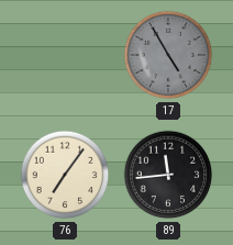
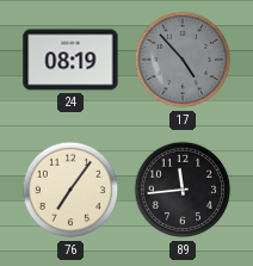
24: none -> 08:19
17: 4:55 -> 4:53
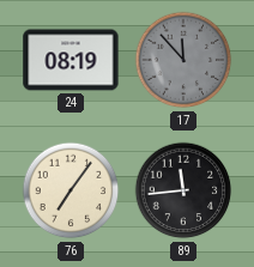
17: 4:53 -> 11:53
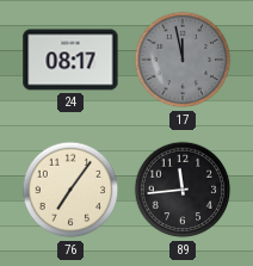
24: 08:19 -> 08:17
17: 11:53 -> 11:58
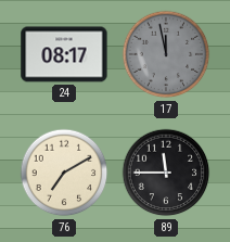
76: 7:06 -> 7:10
89: 11:44 -> 11:45
